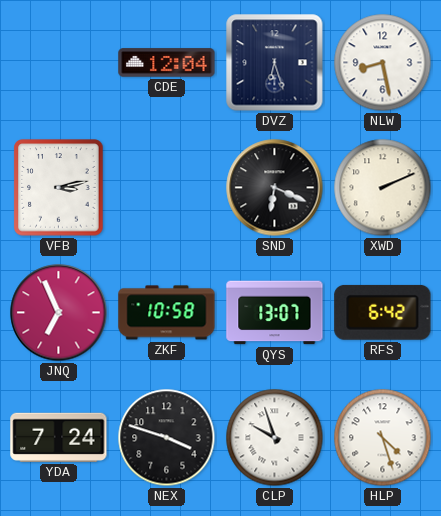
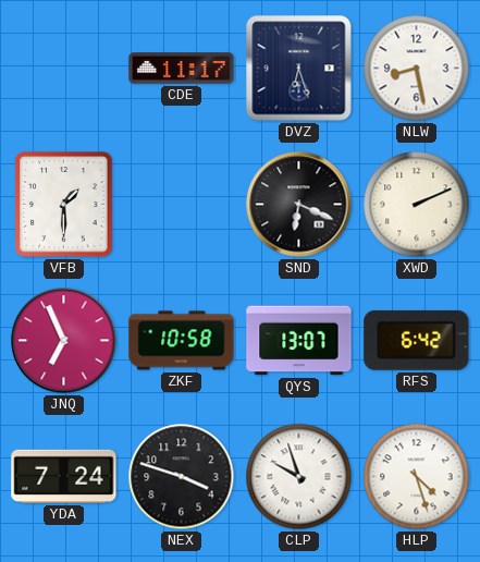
CDE: 12:04 -> 11:17
VFB: 3:13 -> 1:30
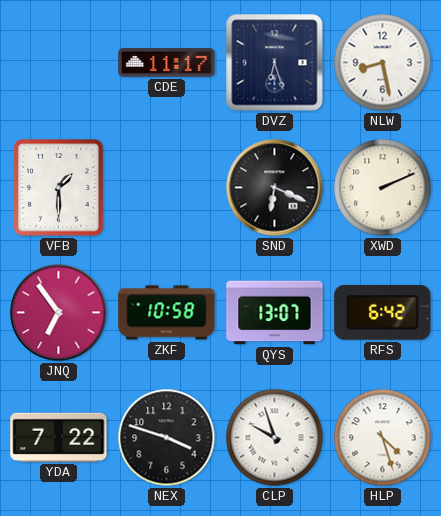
JNQ: 6:56 -> 6:54
YDA: 7:24 -> 7:22
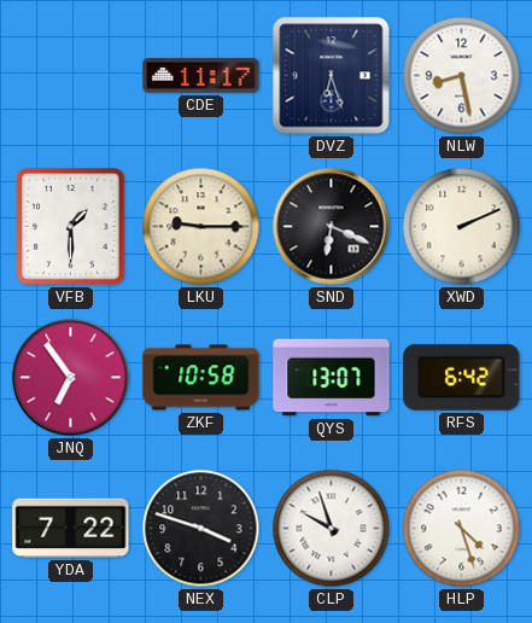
LKU: none -> 9:15
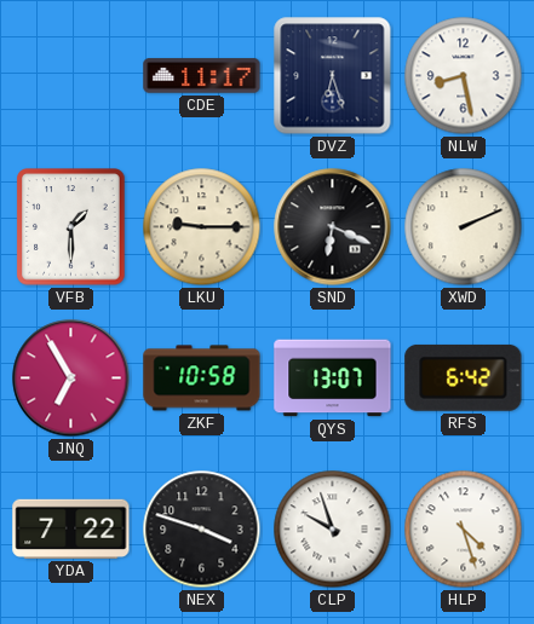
JNQ: 6:54 -> 6:55
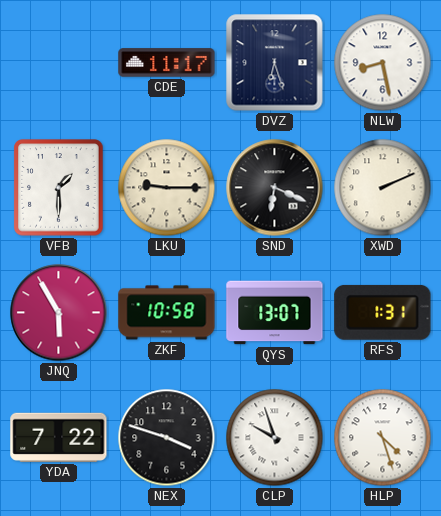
JNQ: 6:55 -> 5:55
RFS: 6:42 -> 1:31
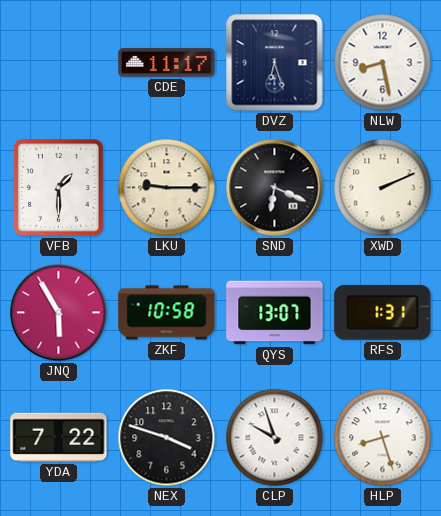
HLP: 4:27 -> 8:27
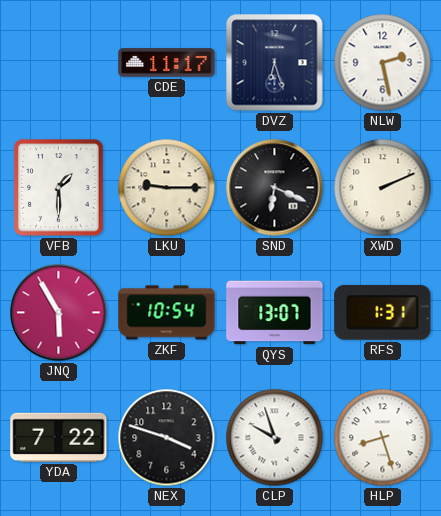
NLW: 8:28 -> 2:28
ZKF: 10:58 -> 10:54
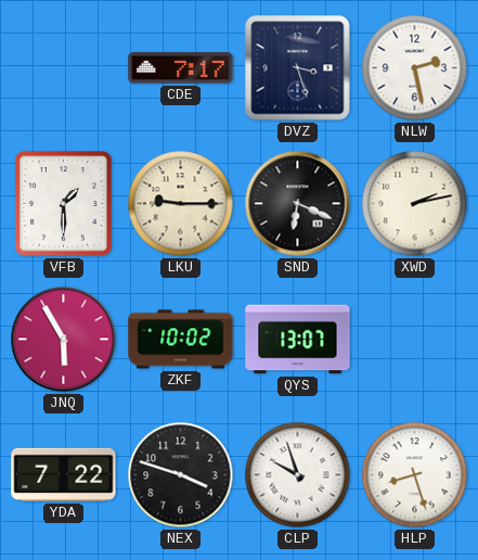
CDE: 11:17 -> 7:17
DVZ: 6:27 -> 3:27
XWD: 2:11 -> 2:13
ZKF: 10:54 -> 10:02
RFS: 1:31 -> none
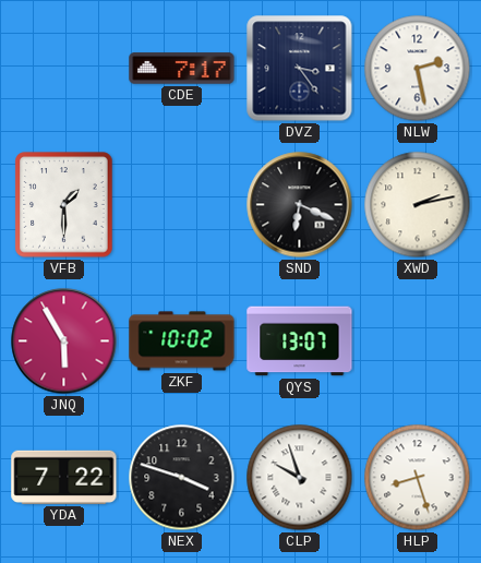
DVZ: 3:27 -> 3:24
LKU: 9:15 -> none
